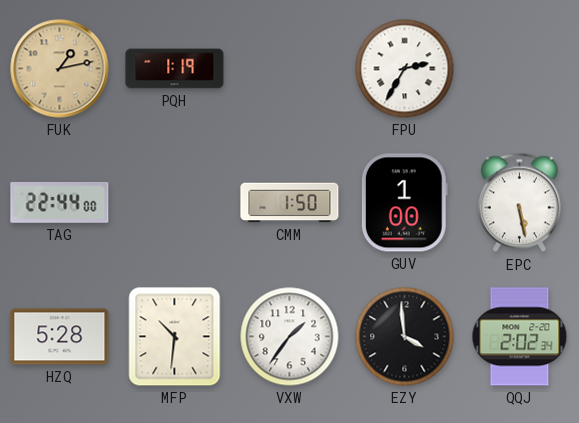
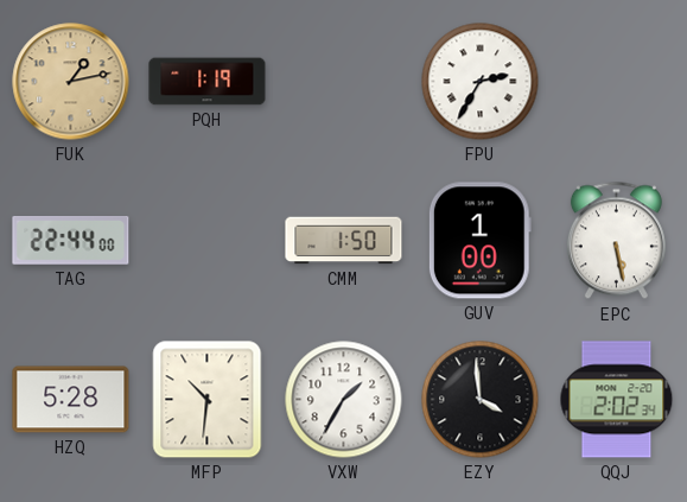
VXW: 1:36 -> 1:35
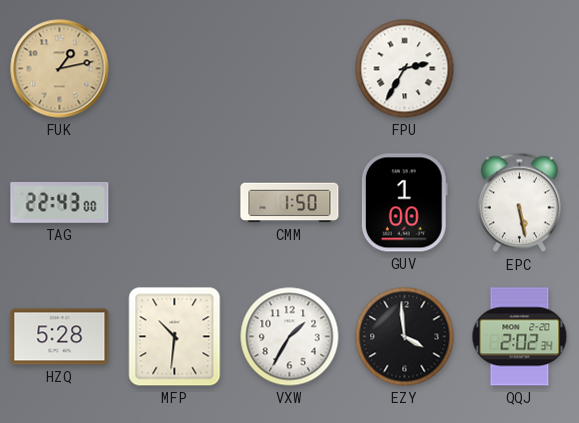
PQH: 1:19 -> none
TAG: 22:44 -> 22:43
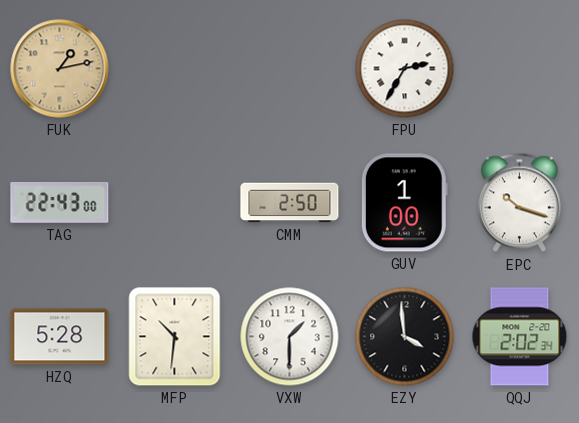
CMM: 1:50 -> 2:50
EPC: 5:28 -> 10:18
VXW: 1:35 -> 1:30
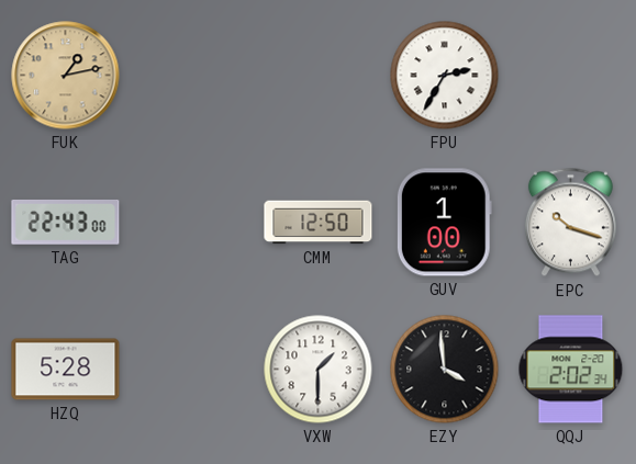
CMM: 2:50 -> 12:50
MFP: 10:31 -> none
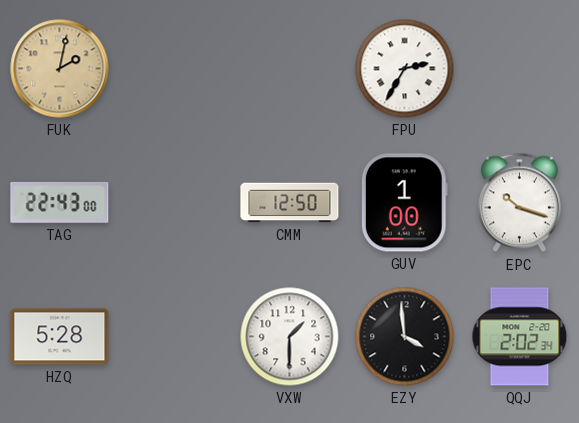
FUK: 1:13 -> 2:02
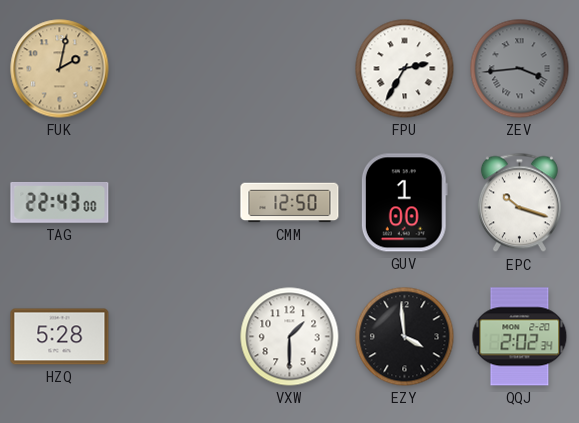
ZEV: none -> 3:44
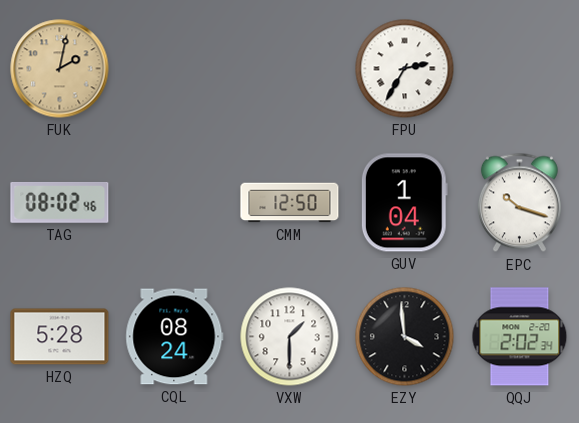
ZEV: 3:44 -> none
TAG: 22:43 -> 08:02
GUV: 1:00 -> 1:04
CQL: none -> 08:24
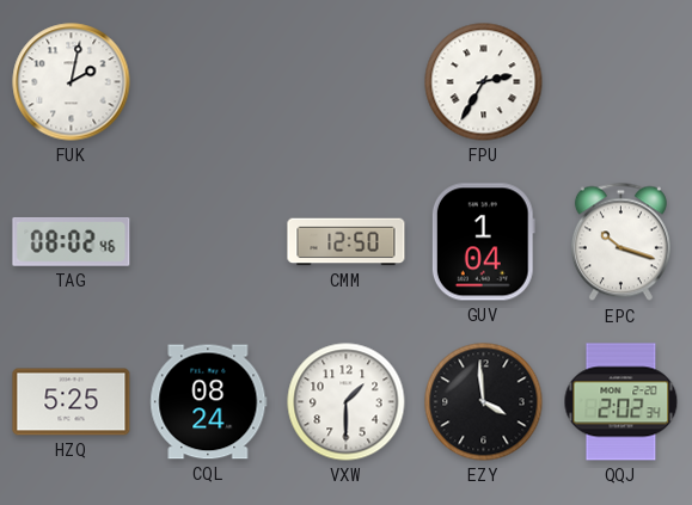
FUK dial: champagne -> white
HZQ: 5:28 -> 5:25
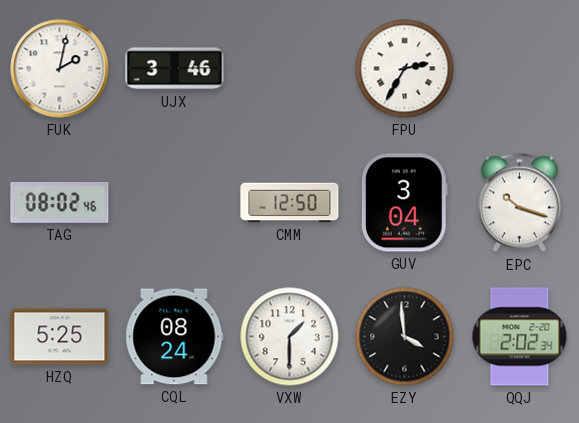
UJX: none -> 3:46
GUV: 1:04 -> 3:04
